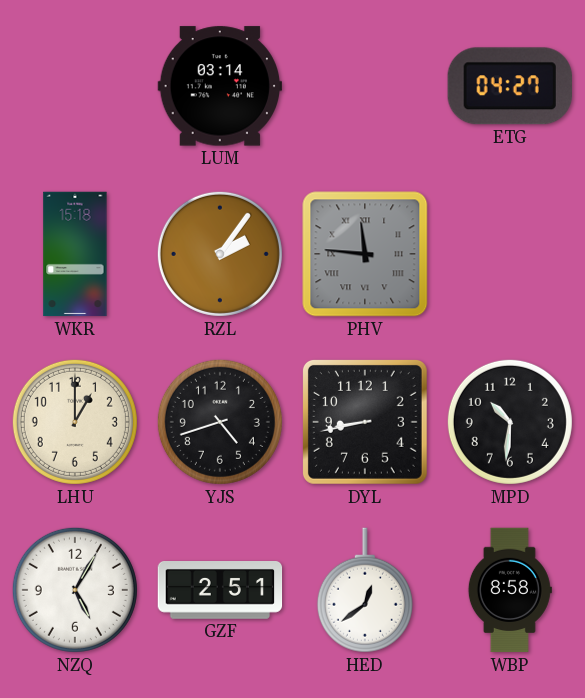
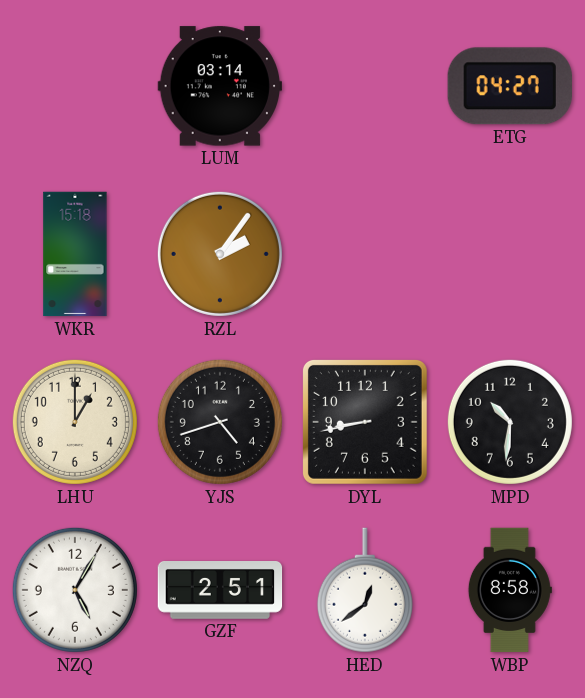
PHV: 11:46 -> none
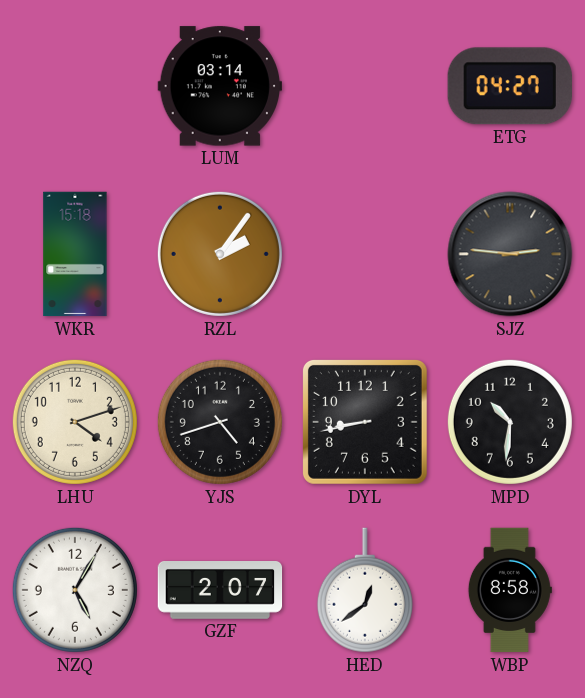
SJZ: none -> 2:46
LHU: 1:00 -> 4:12
GZF: 2:51 -> 2:07
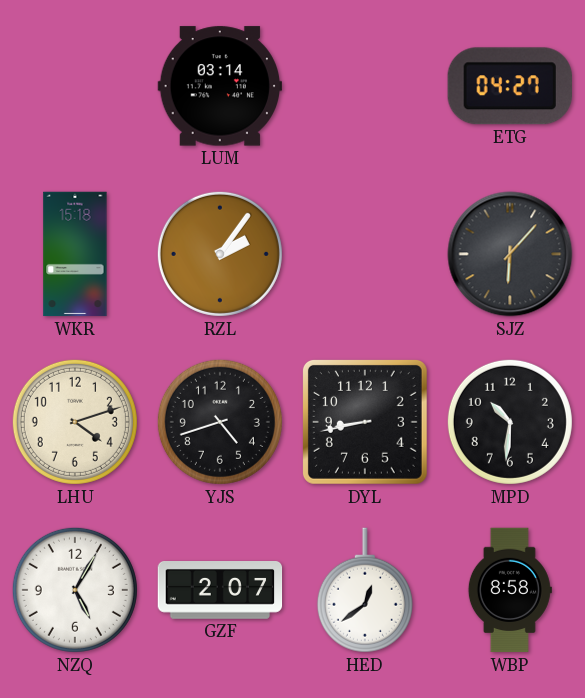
SJZ: 2:46 -> 6:07
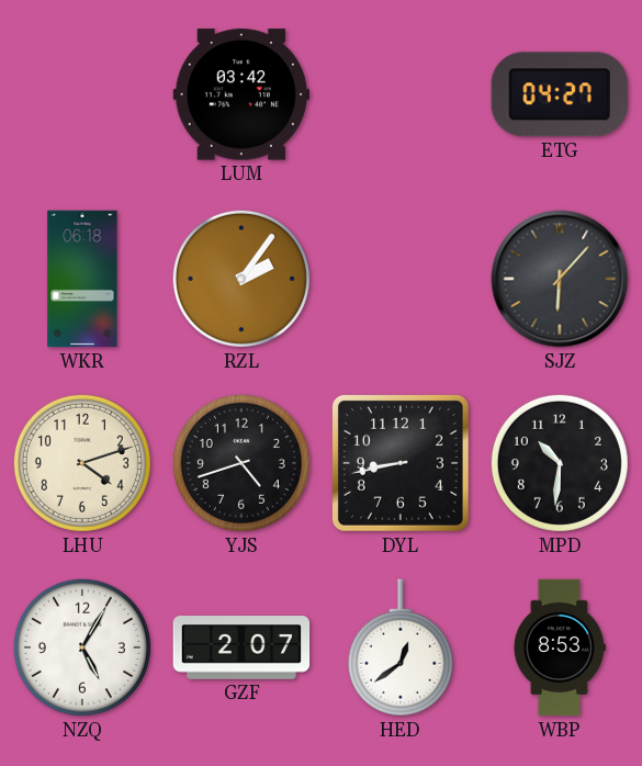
LUM: 03:14 -> 03:42
WKR: 15:18 -> 06:18
WBP: 8:58 -> 8:53
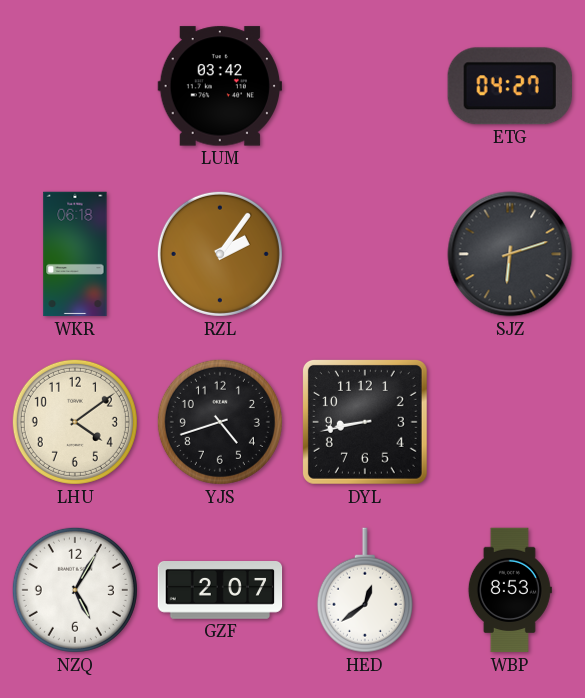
SJZ: 6:07 -> 6:12
LHU: 4:12 -> 4:09
MPD: 10:31 -> none
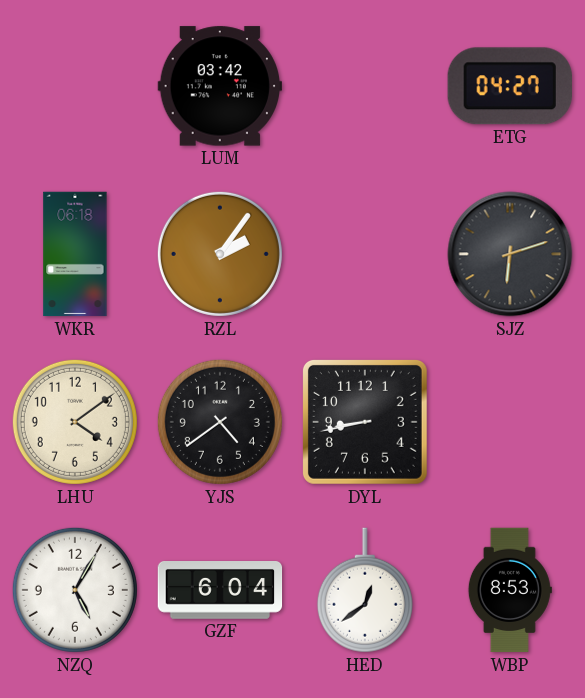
YJS: 4:42 -> 4:39
GZF: 2:07 -> 6:04
